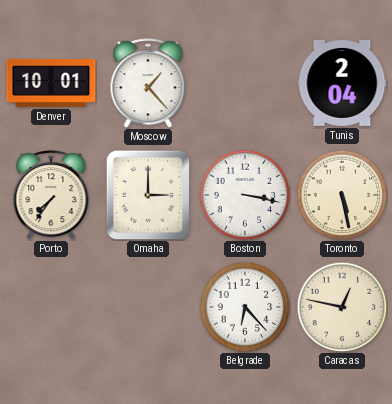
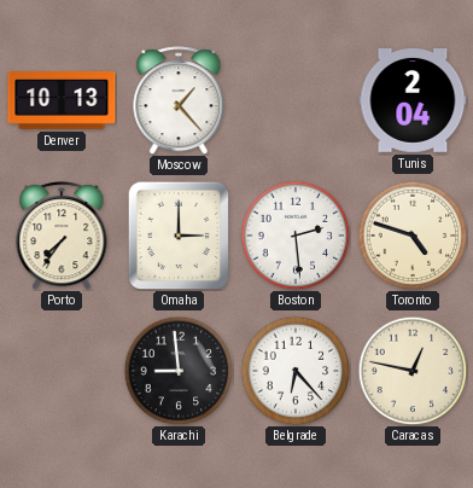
Denver: 10:01 -> 10:13
Boston: 3:17 -> 2:29
Toronto: 5:28 -> 4:48
Karachi: none -> 8:59
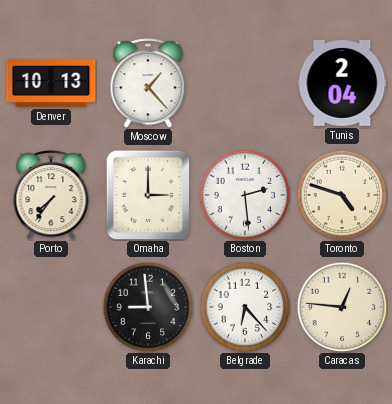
Caracas: 12:47 -> 12:46
